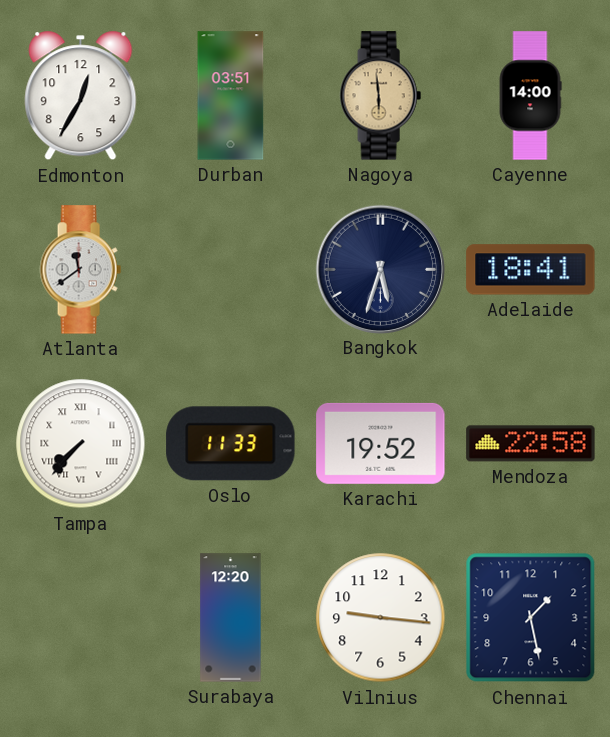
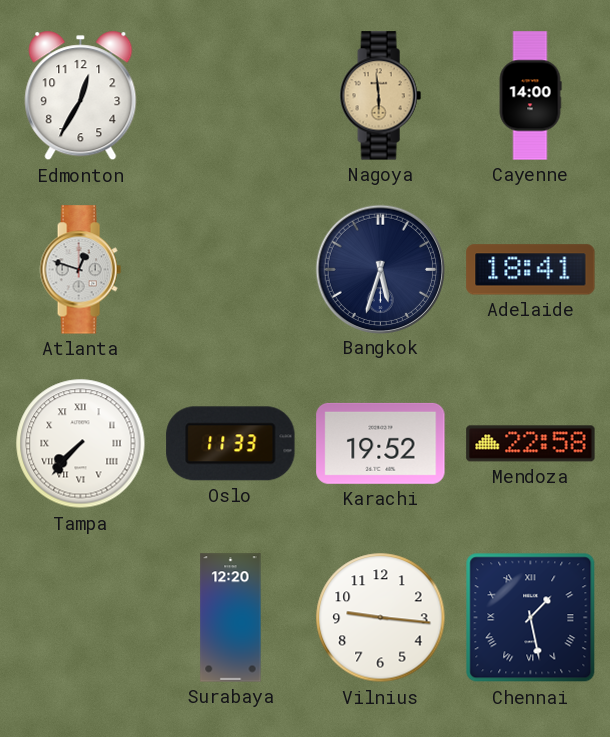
Durban: 03:51 -> none
Atlanta: 11:39 -> 12:48
Chennai numerals: Arabic -> Roman
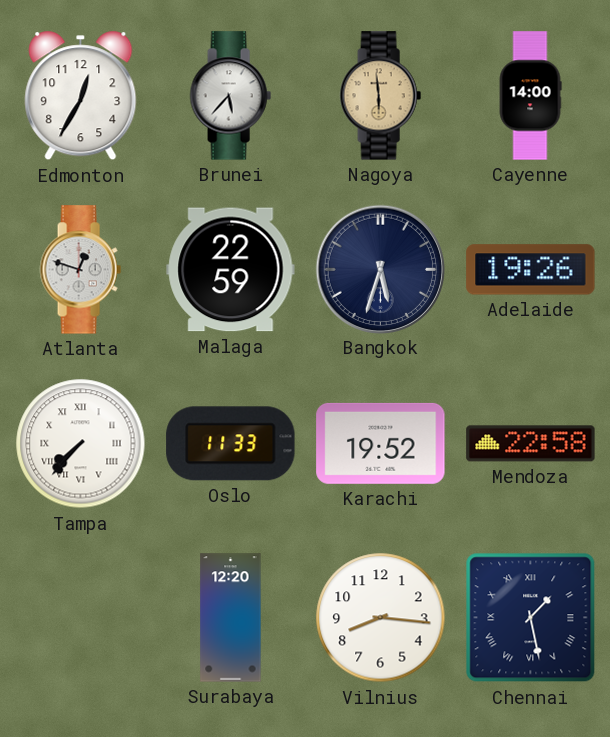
Brunei: none -> 5:37
Malaga: none -> 22:59
Adelaide: 18:41 -> 19:26
Vilnius: 9:16 -> 8:16
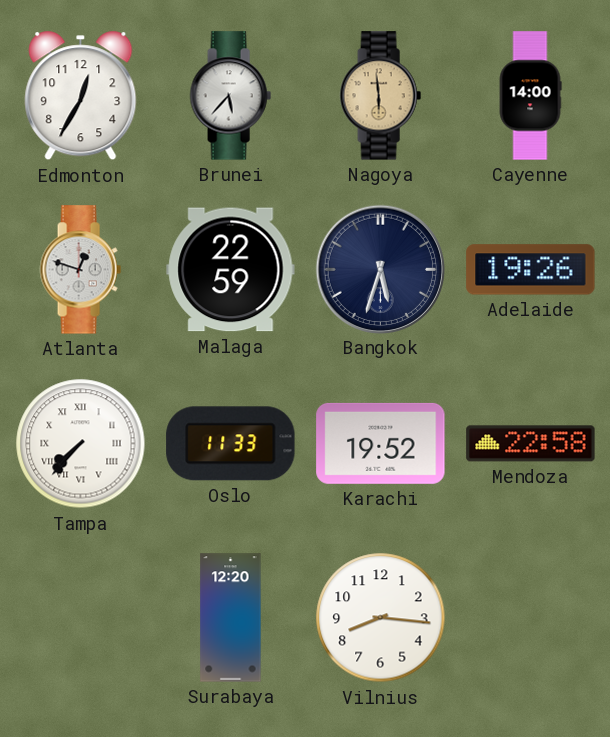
Chennai: 1:28 -> none
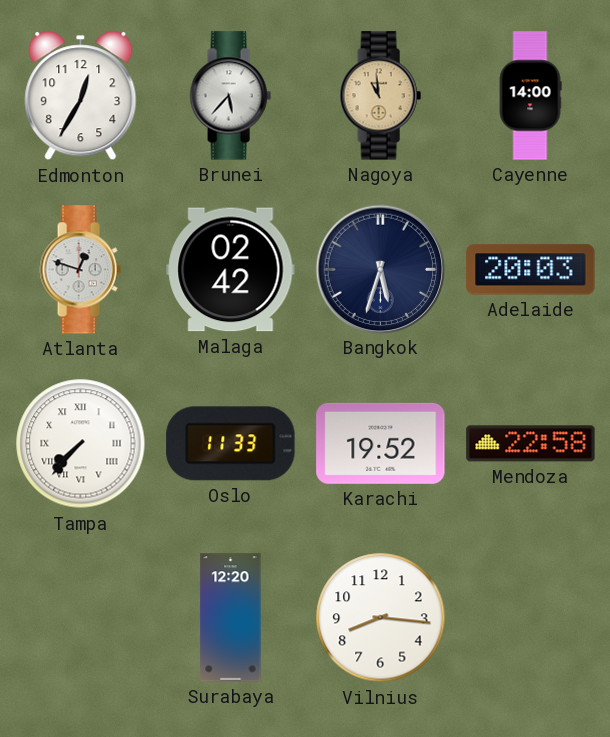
Nagoya: 5:59 -> 10:59
Malaga: 22:59 -> 02:42
Adelaide: 19:26 -> 20:03
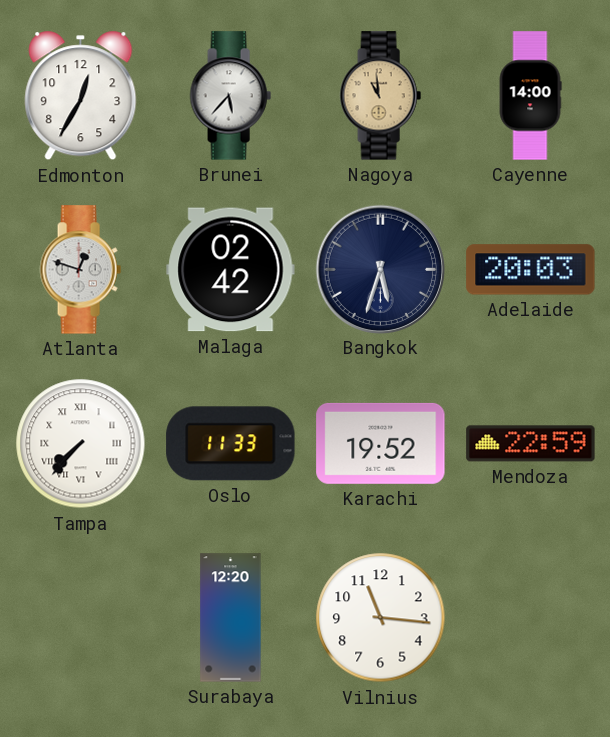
Mendoza: 22:58 -> 22:59
Vilnius: 8:16 -> 11:16
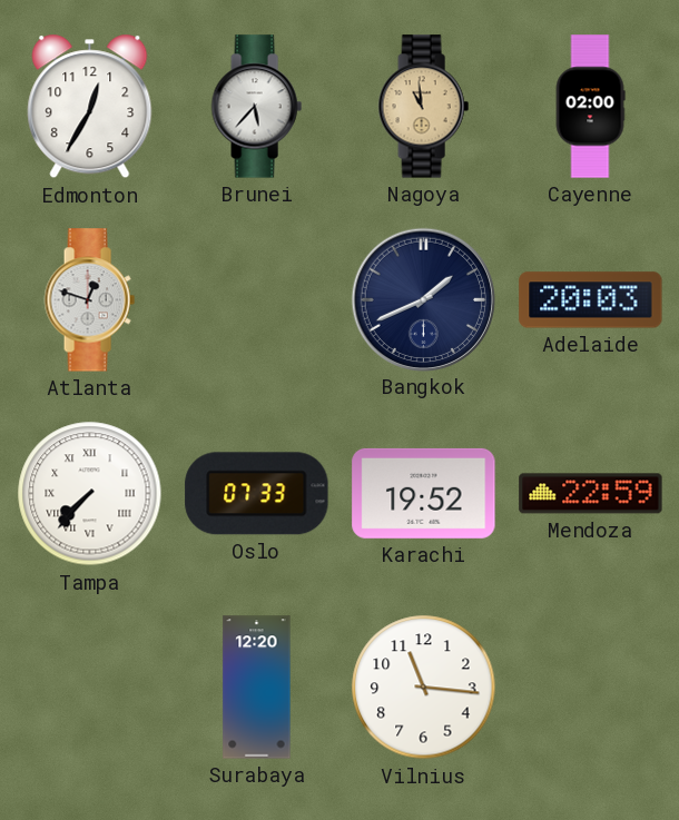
Cayenne: 14:00 -> 02:00
Malaga: 02:42 -> none
Bangkok: 5:33 -> 1:41
Oslo: 11:33 -> 07:33
